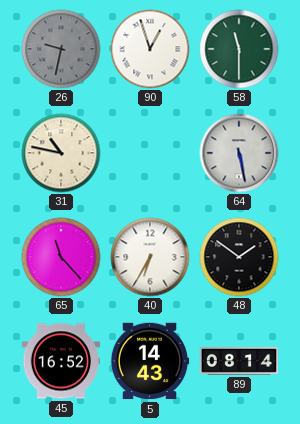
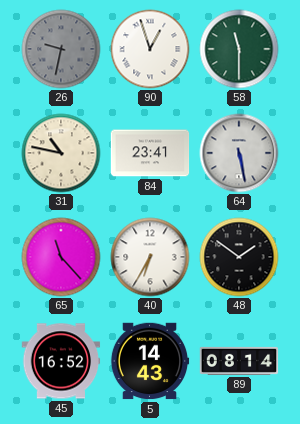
84: none -> 23:41
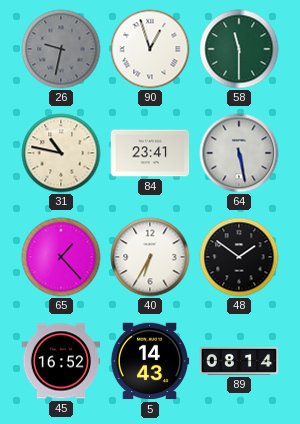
65: 11:23 -> 1:23
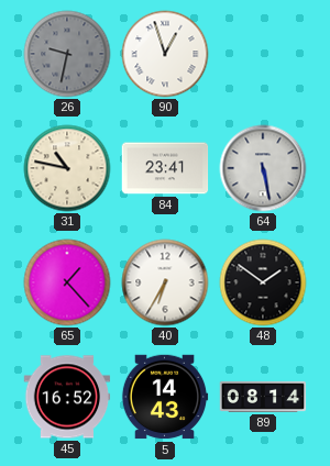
58: 11:30 -> none
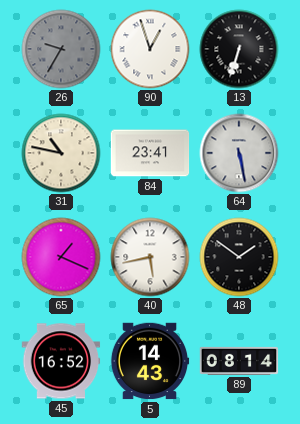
26: 9:32 -> 9:35
13: none -> 6:33
65: 1:23 -> 1:19
40: 6:35 -> 5:43
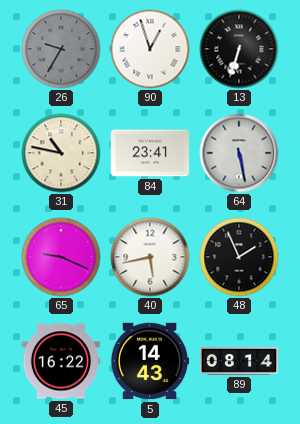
65: 1:19 -> 9:19
48: 1:51 -> 1:56
45: 16:52 -> 16:22
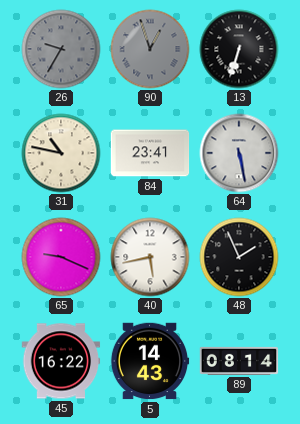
90 dial: white -> grey
